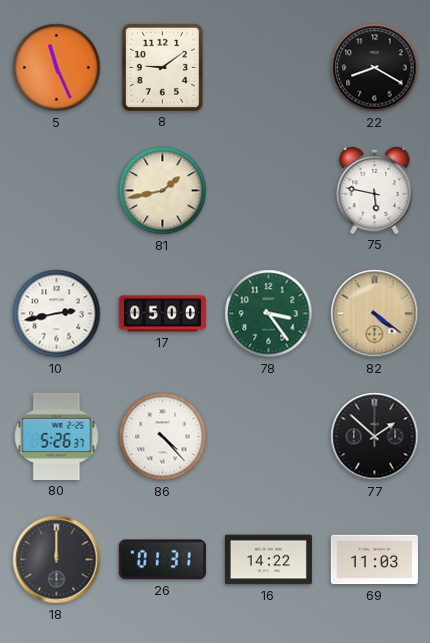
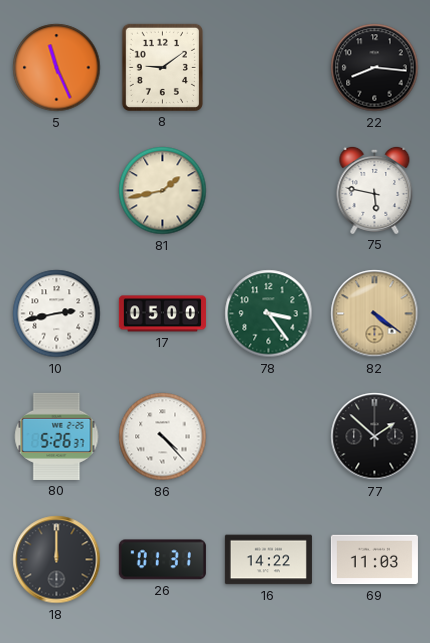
22: 8:20 -> 8:16
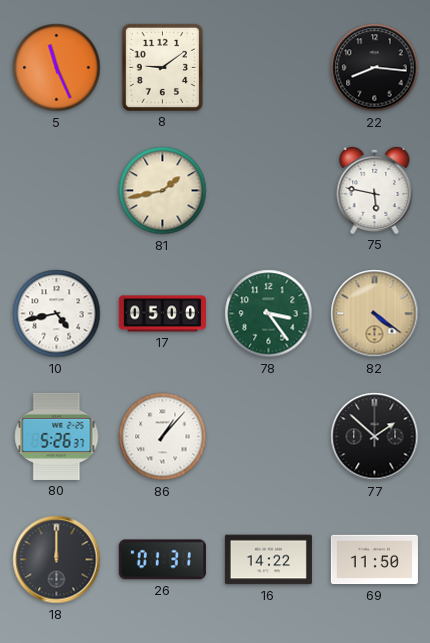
10: 2:43 -> 4:43
86: 4:23 -> 1:07
69: 11:03 -> 11:50
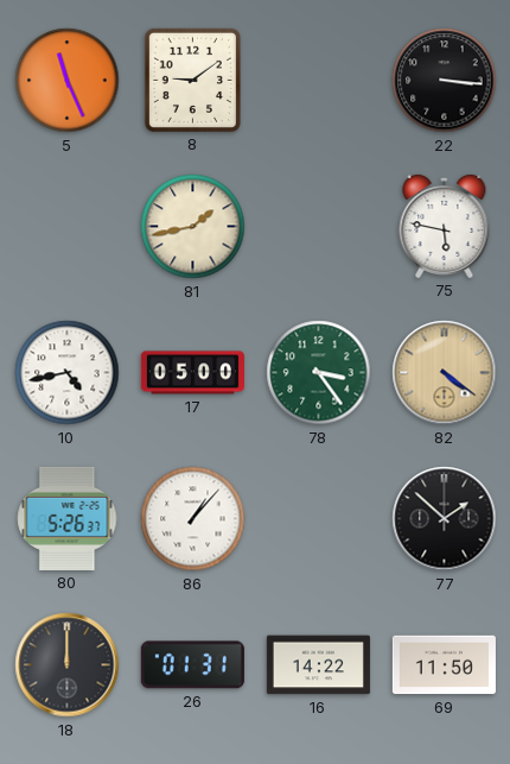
22: 8:16 -> 3:16
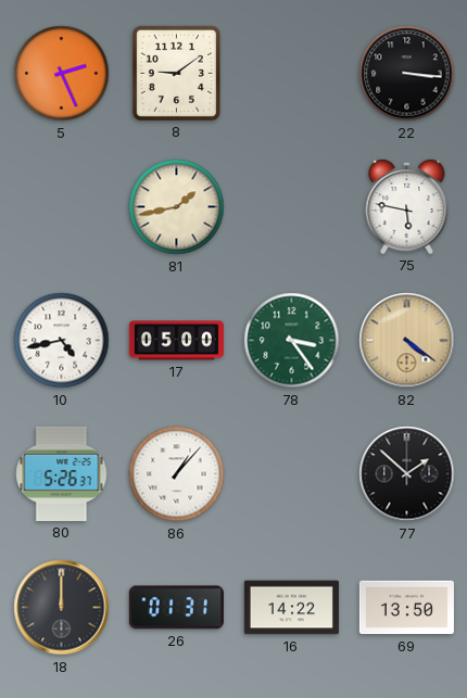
5: 11:26 -> 2:26
69: 11:50 -> 13:50
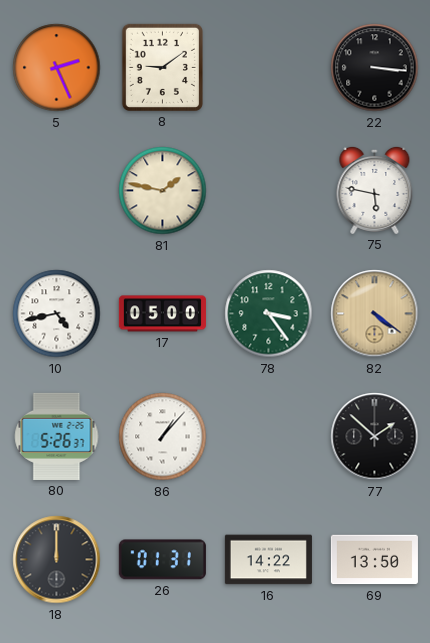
81: 1:43 -> 1:47
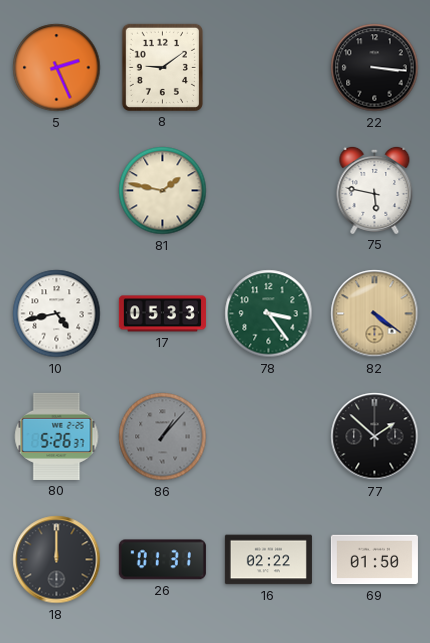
17: 05:00 -> 05:33
86 dial: white -> grey
16: 14:22 -> 02:22
69: 13:50 -> 01:50
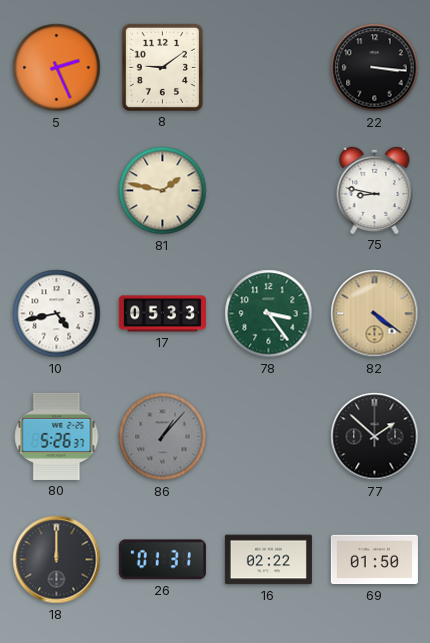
75: 5:47 -> 8:47
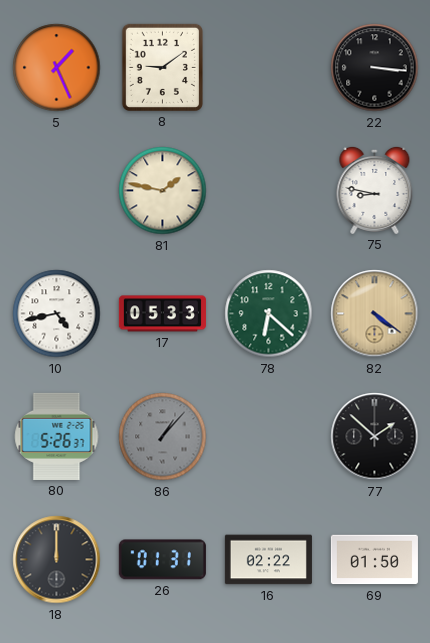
5: 2:26 -> 1:26
78: 3:24 -> 6:22
